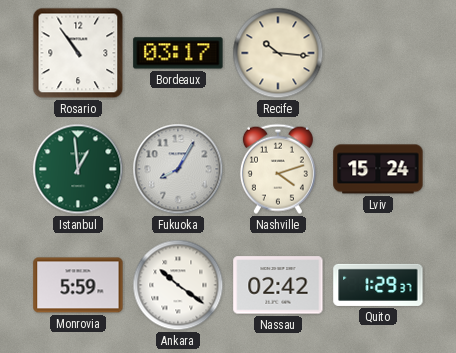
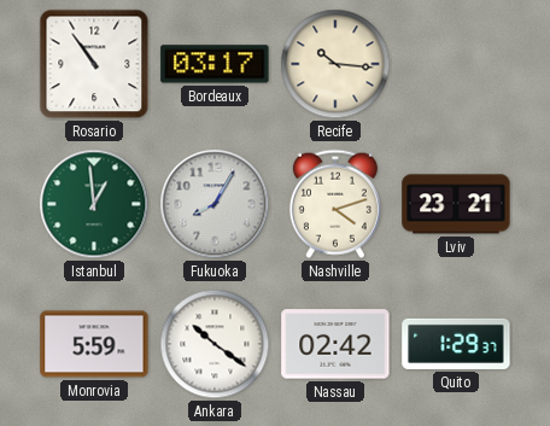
Lviv: 15:24 -> 23:21
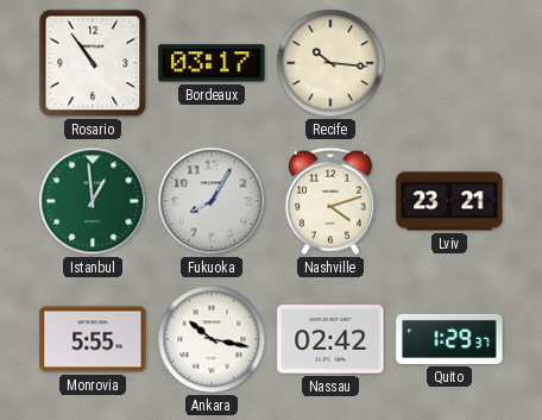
Monrovia: 5:59 -> 5:55
Ankara: 10:21 -> 10:17
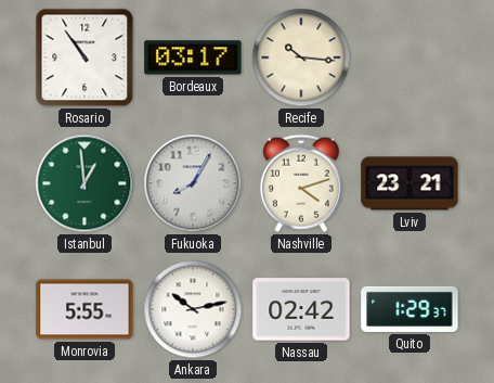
Ankara: 10:17 -> 10:13
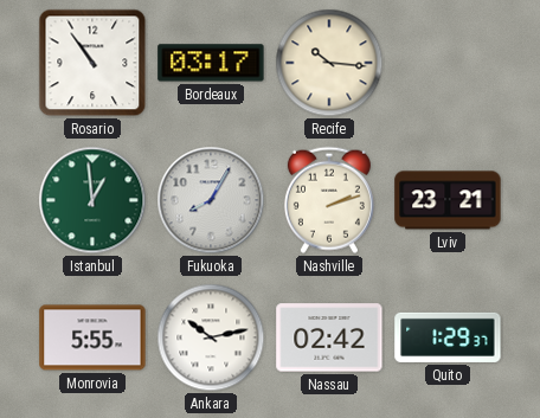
Nashville: 4:12 -> 2:12
